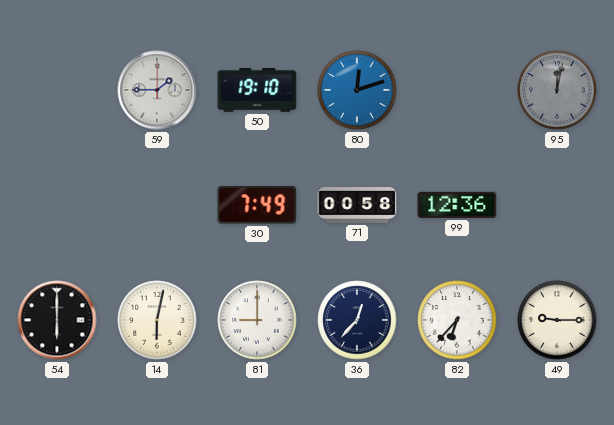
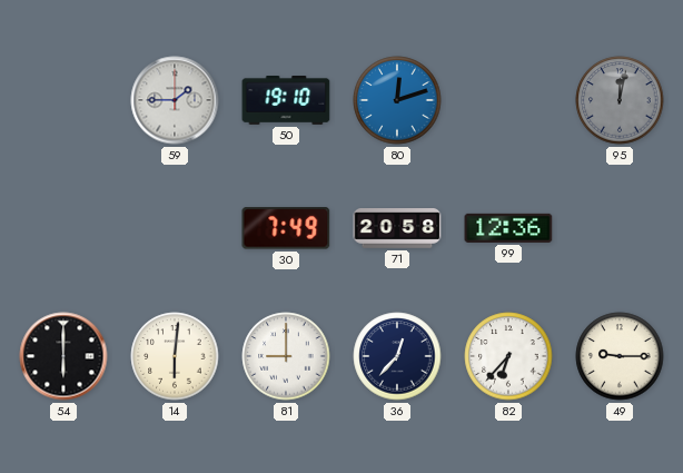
71: 00:58 -> 20:58
14: 6:02 -> 6:01
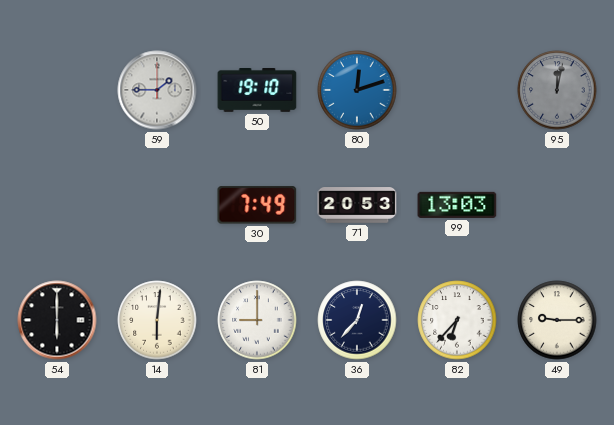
71: 20:58 -> 20:53
99: 12:36 -> 13:03
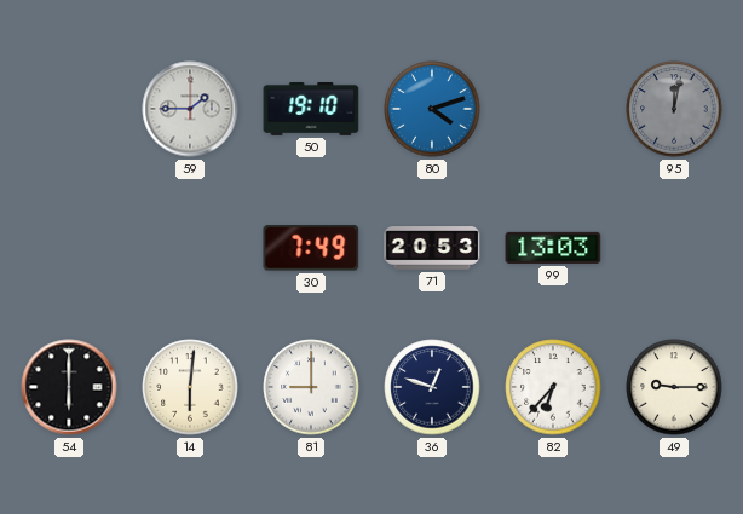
80: 12:12 -> 4:12
36: 12:37 -> 12:48
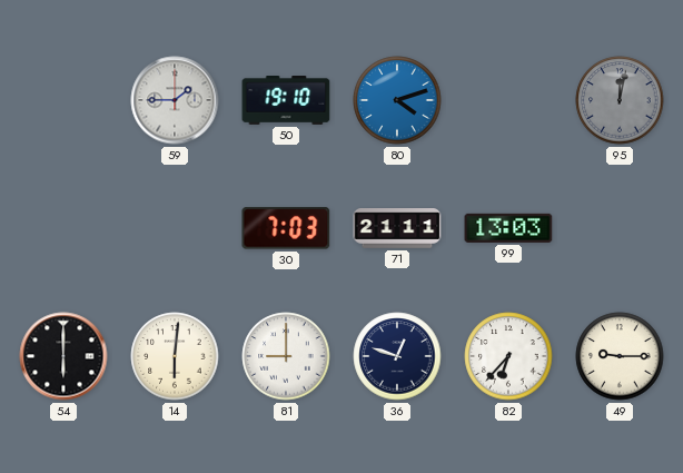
30: 7:49 -> 7:03
71: 20:53 -> 21:11
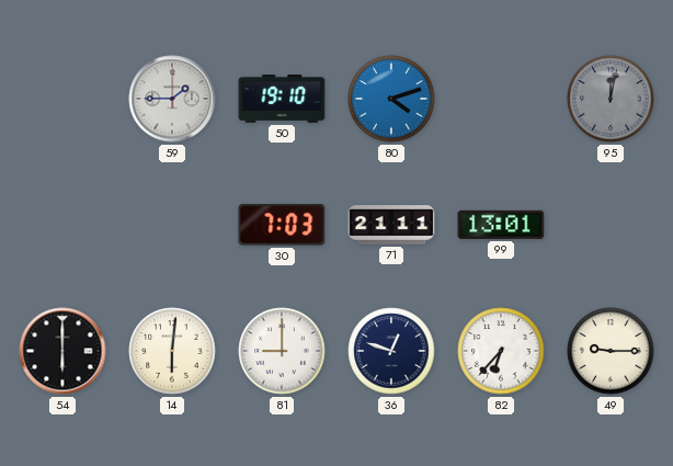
99: 13:03 -> 13:01
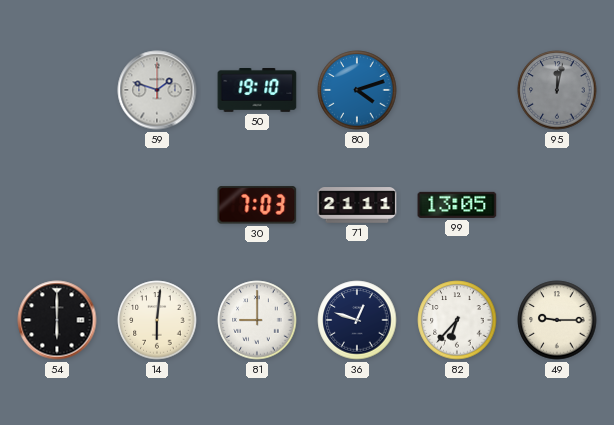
59: 1:45 -> 1:48
99: 13:01 -> 13:05
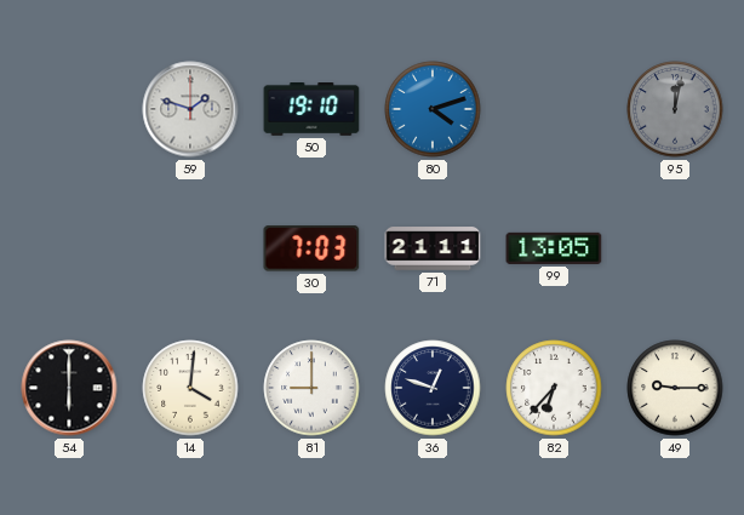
14: 6:01 -> 4:01
